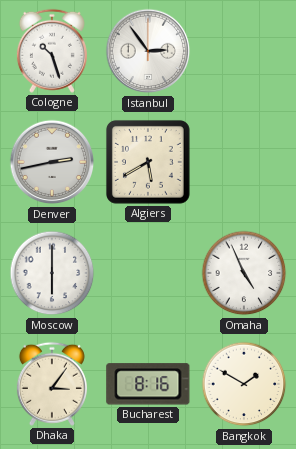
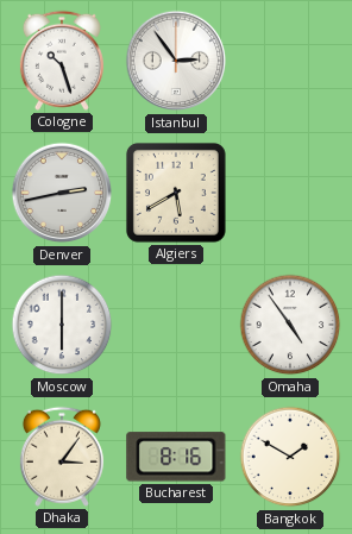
Omaha: 4:56 -> 4:54
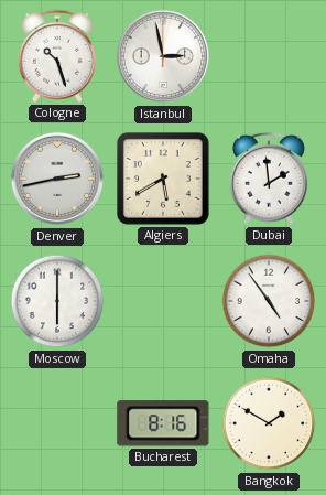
Istanbul: 2:54 -> 2:58
Dubai: none -> 1:59
Dhaka: 3:06 -> none
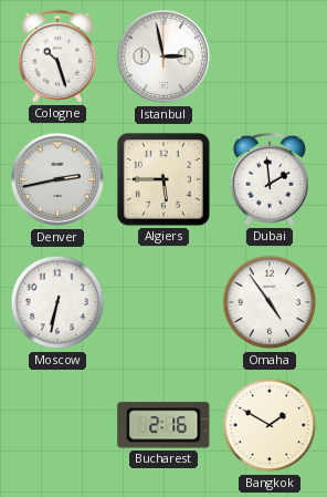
Algiers: 5:40 -> 5:45
Moscow: 6:00 -> 6:32
Bucharest: 8:16 -> 2:16
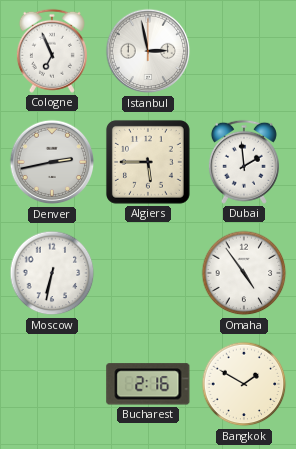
Cologne: 10:27 -> 6:56
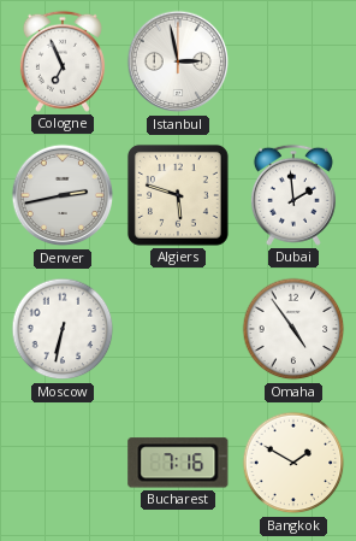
Algiers: 5:45 -> 5:48
Bucharest: 2:16 -> 7:16
